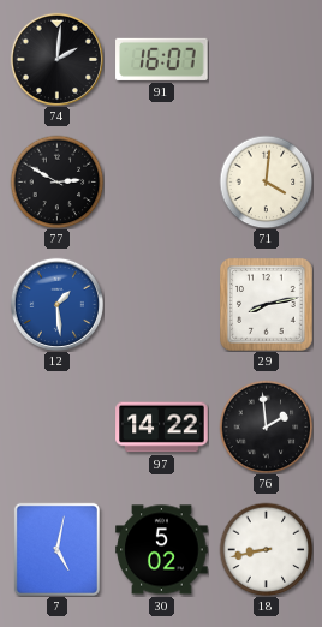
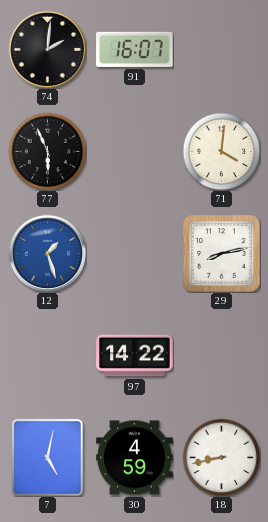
77: 2:50 -> 5:56
12: 1:29 -> 1:27
76: 1:59 -> none
30: 5:02 -> 4:59
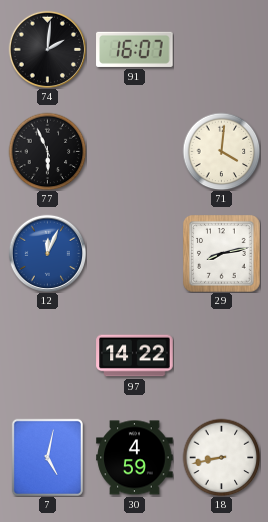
12: 1:27 -> 12:04
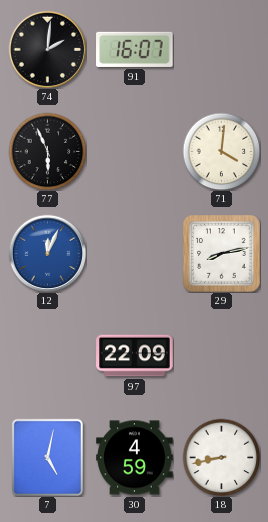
97: 14:22 -> 22:09
